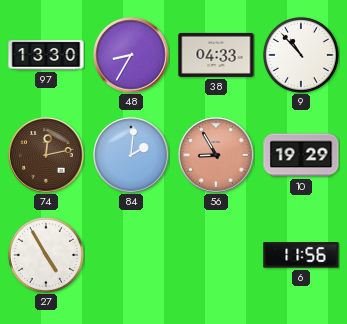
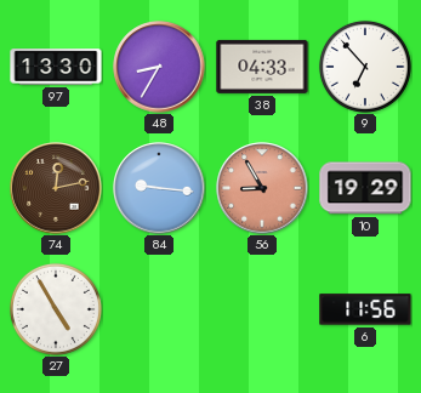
9: 10:53 -> 6:53
84: 2:01 -> 9:16
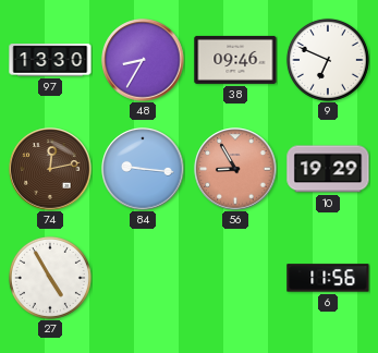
38: 04:33 -> 09:46
9: 6:53 -> 6:49
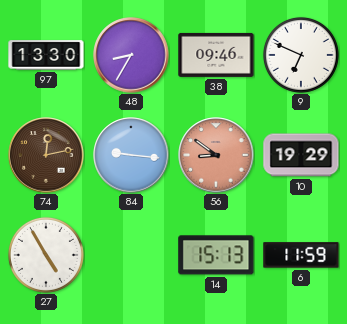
56: 8:55 -> 8:51
14: none -> 15:13
6: 11:56 -> 11:59
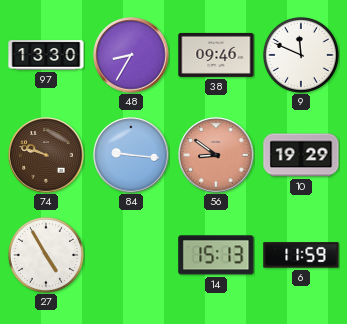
9: 6:49 -> 11:49
74: 12:13 -> 9:48
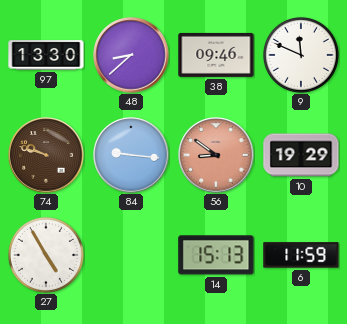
48: 8:35 -> 8:38
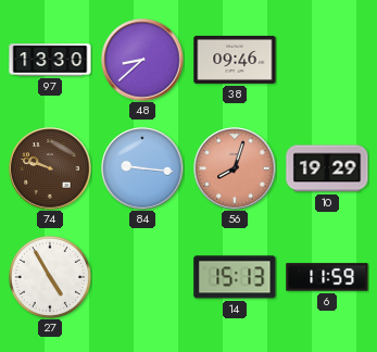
9: 11:49 -> none
56: 8:51 -> 8:03
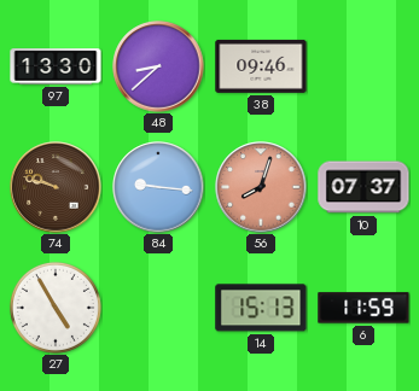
10: 19:29 -> 07:37
